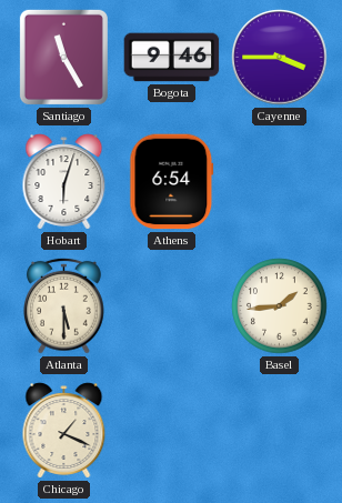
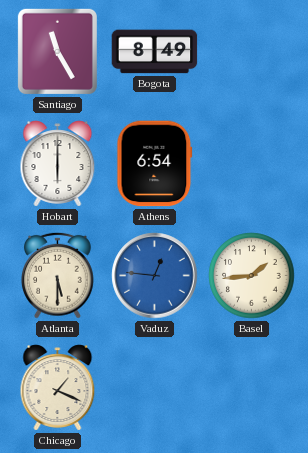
Bogota: 9:46 -> 8:49
Cayenne: 3:45 -> none
Hobart: 6:03 -> 6:00
Vaduz: none -> 12:46
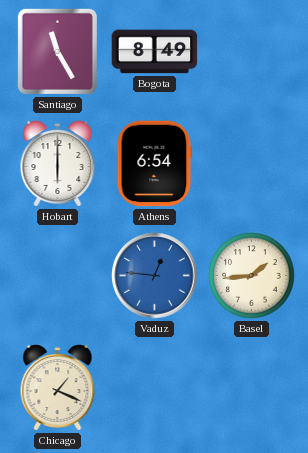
Atlanta: 5:30 -> none
